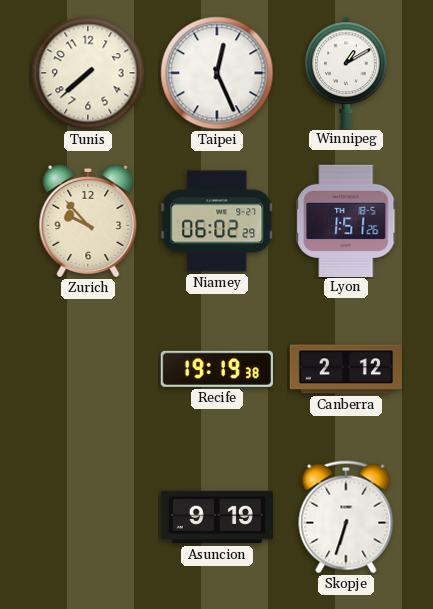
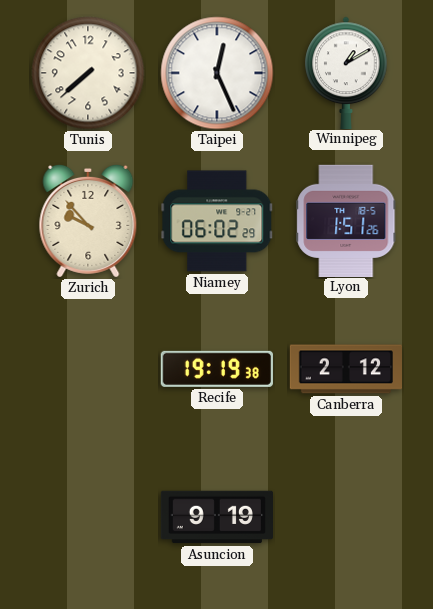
Skopje: 6:33 -> none
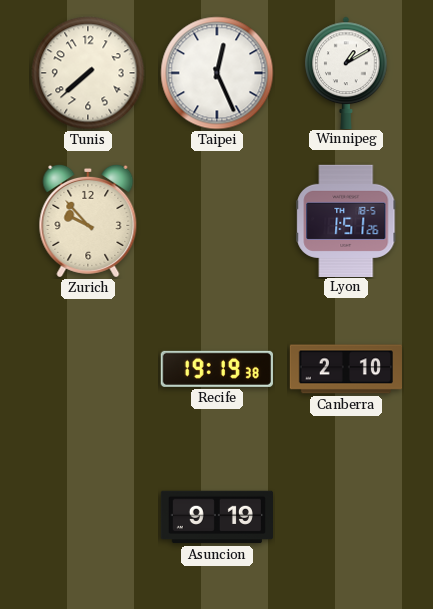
Niamey: 06:02 -> none
Canberra: 2:12 -> 2:10
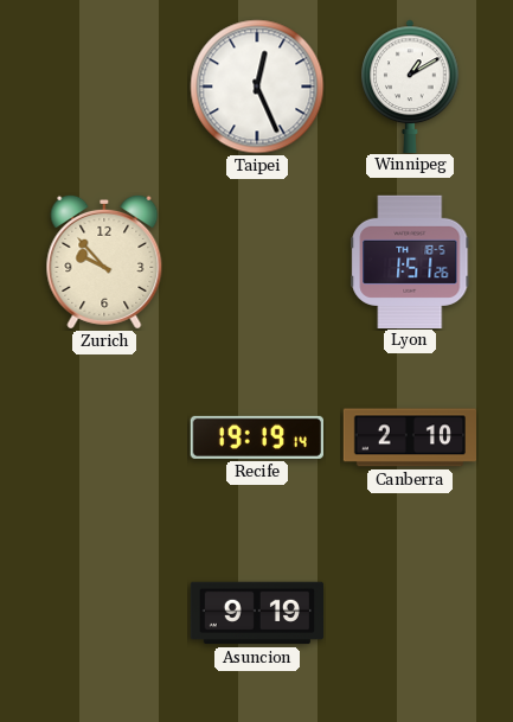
Tunis: 7:38 -> none
Recife: 19:19:38 -> 19:19:14
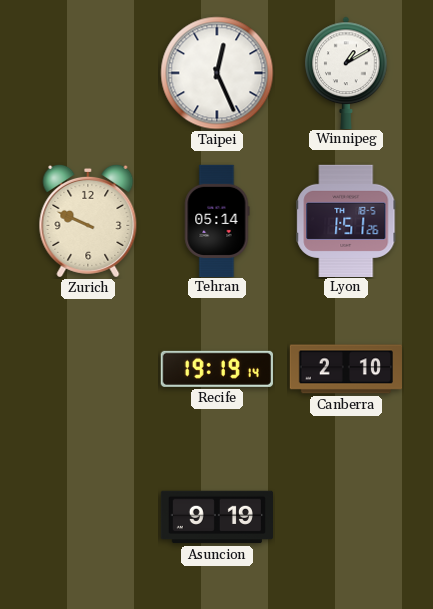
Zurich: 9:53 -> 9:49
Tehran: none -> 05:14
